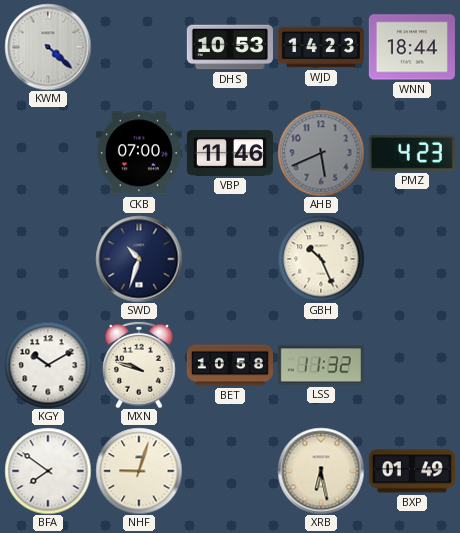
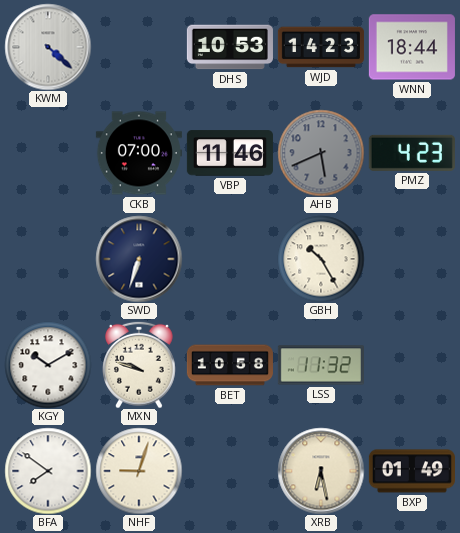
SWD: 10:33 -> 6:33
GBH: 10:26 -> 10:25
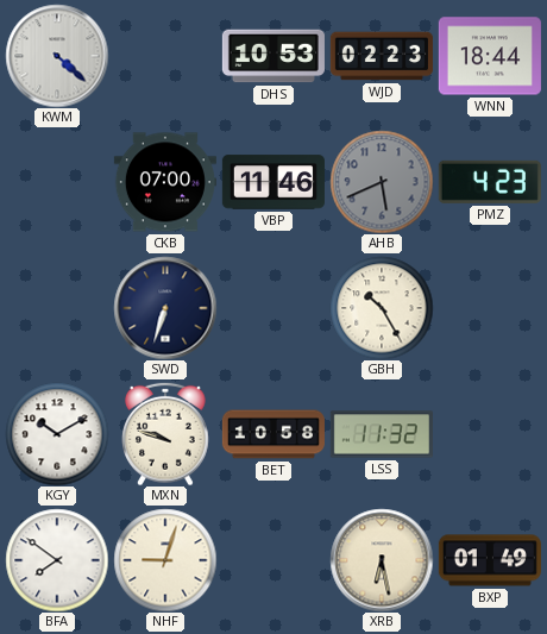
WJD: 14:23 -> 02:23
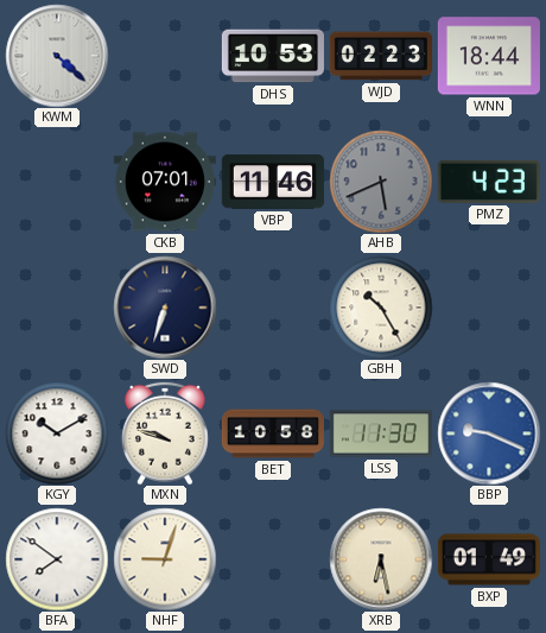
CKB: 07:00 -> 07:01
LSS: 11:32 -> 11:30
BBP: none -> 9:19
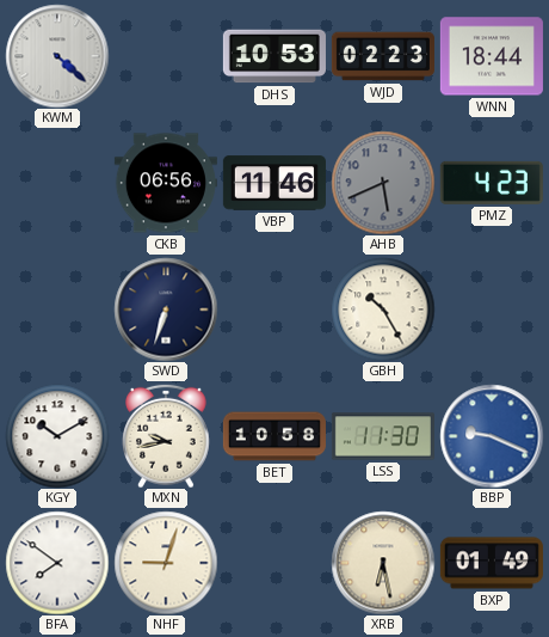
CKB: 07:01 -> 06:56
MXN: 9:48 -> 9:43
